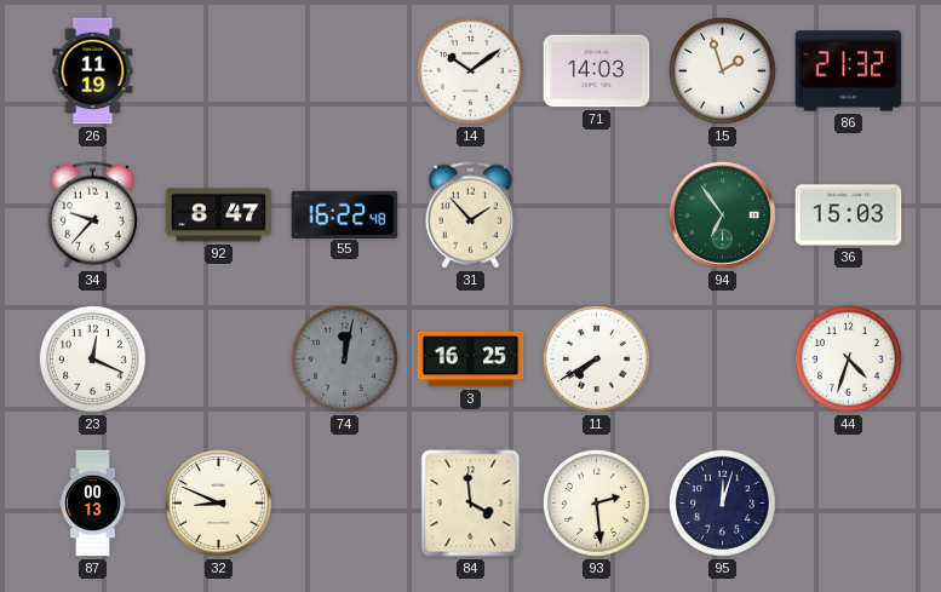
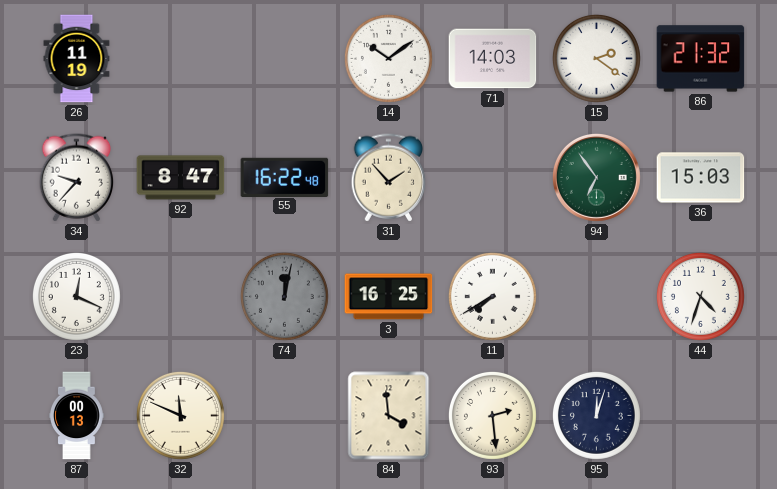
15: 1:57 -> 2:21
32: 8:49 -> 11:49
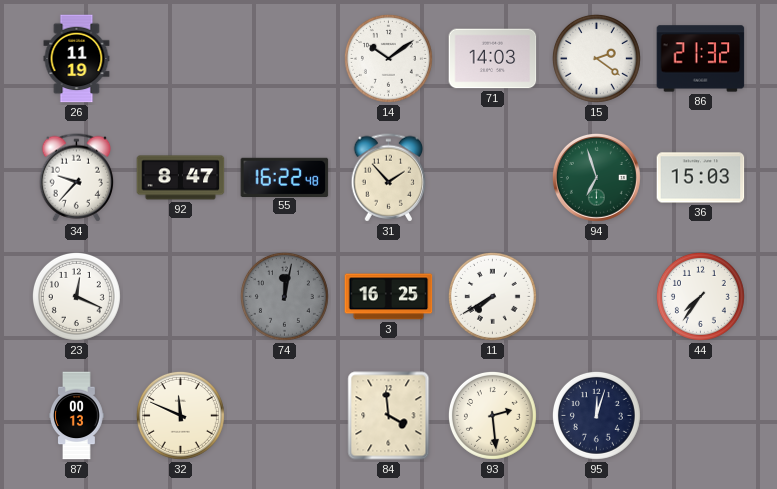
94: 6:54 -> 6:57
44: 4:33 -> 7:36
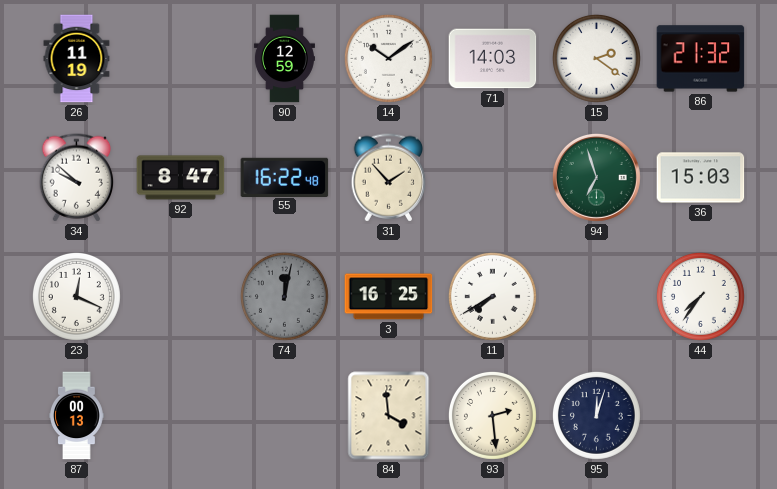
90: none -> 12:59
34: 9:37 -> 9:52
32: 11:49 -> none
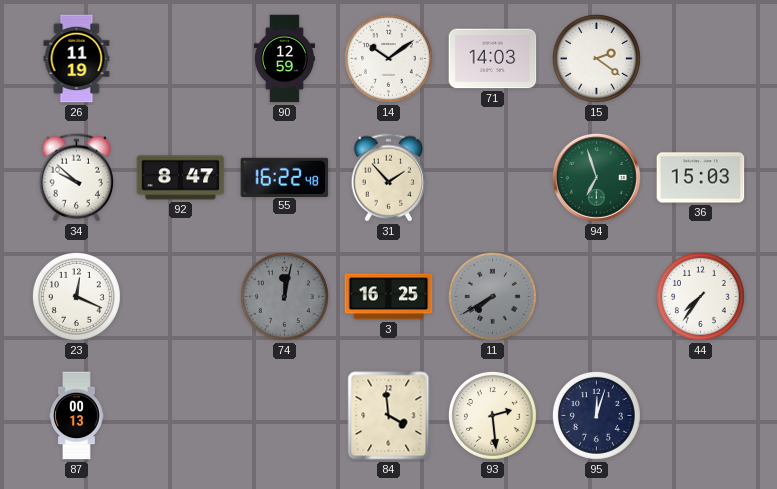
86: 21:32 -> none
11 dial: white -> grey
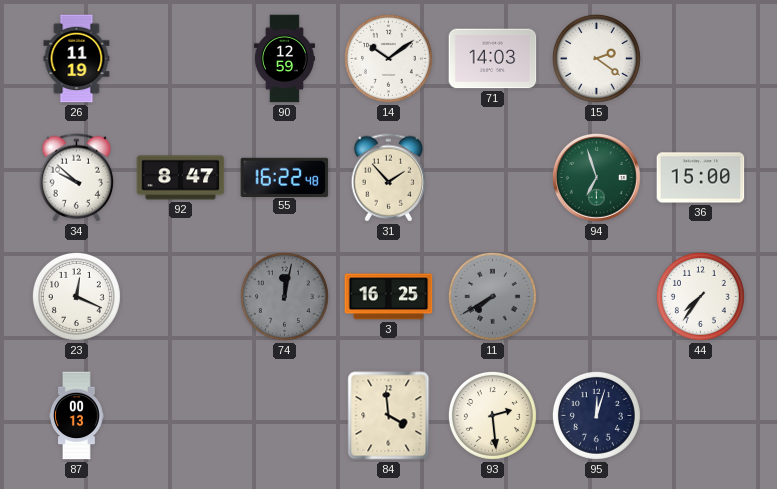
36: 15:03 -> 15:00
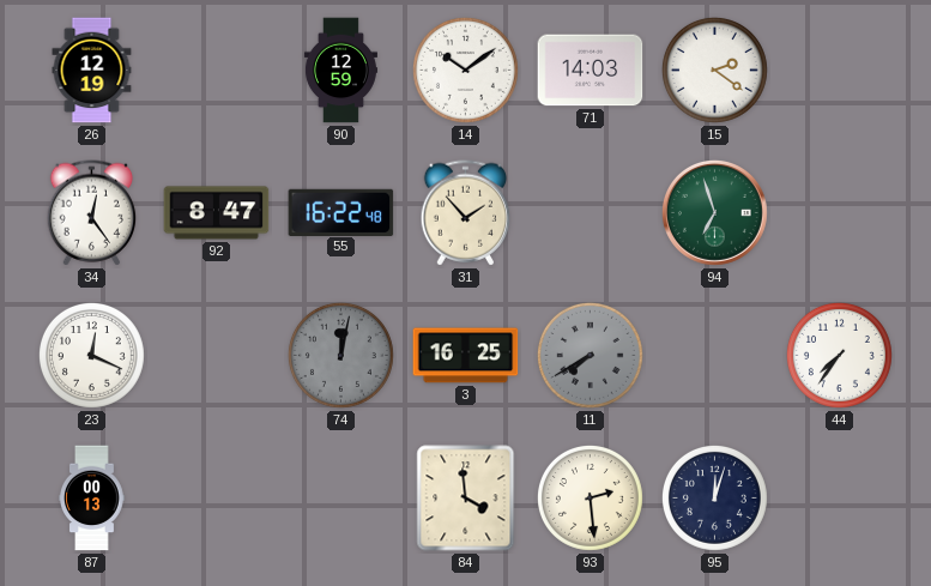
26: 11:19 -> 12:19
34: 9:52 -> 12:24
36: 15:00 -> none
